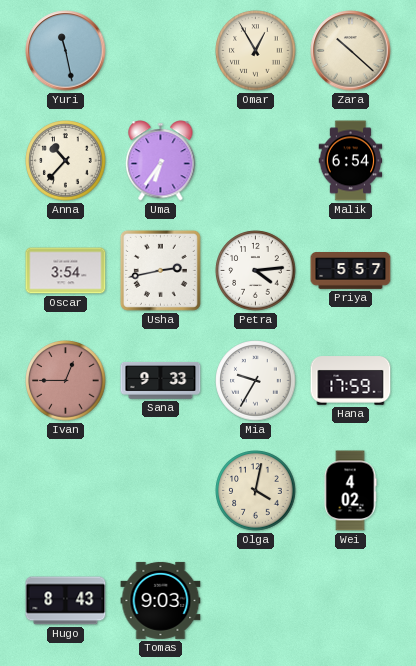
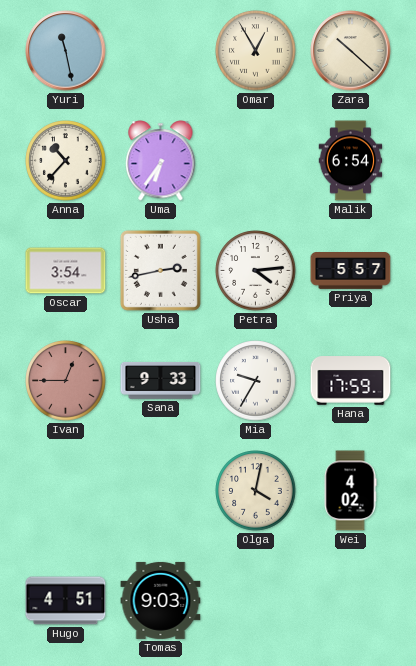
Hugo: 8:43 -> 4:51
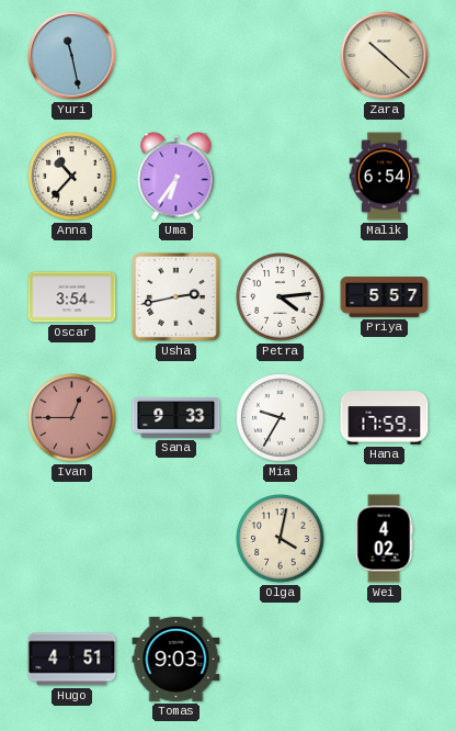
Omar: 12:55 -> none
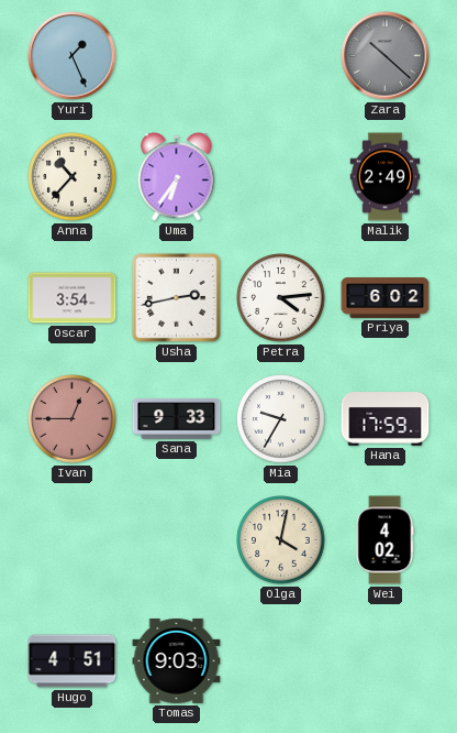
Yuri: 11:28 -> 1:26
Zara dial: cream -> grey
Malik: 6:54 -> 2:49
Priya: 5:57 -> 6:02
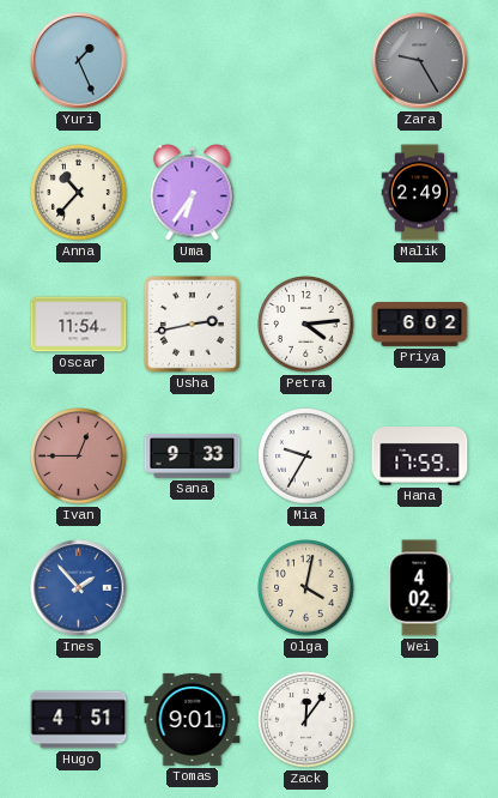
Zara: 10:22 -> 9:25
Oscar: 3:54 -> 11:54
Ines: none -> 1:53
Tomas: 9:03 -> 9:01
Zack: none -> 12:06
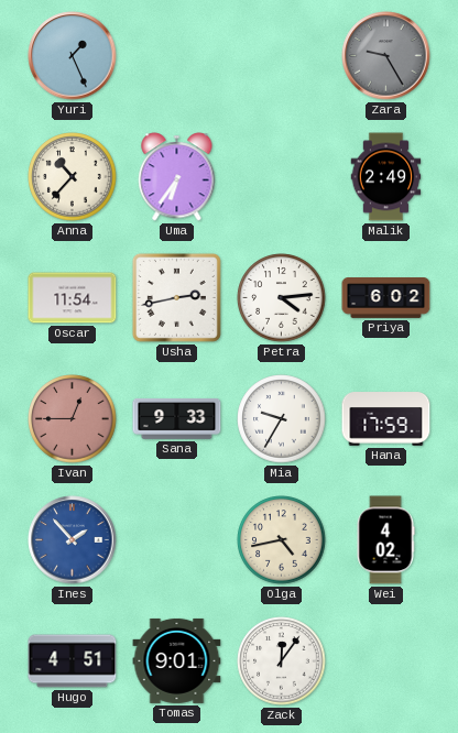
Olga: 4:02 -> 4:43
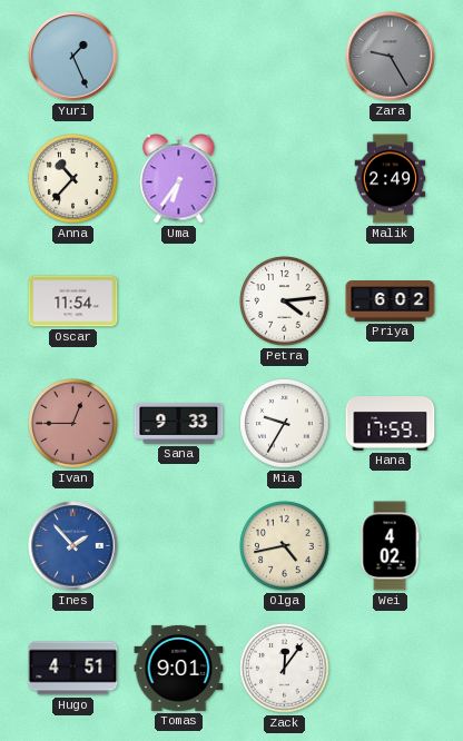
Usha: 2:43 -> none
